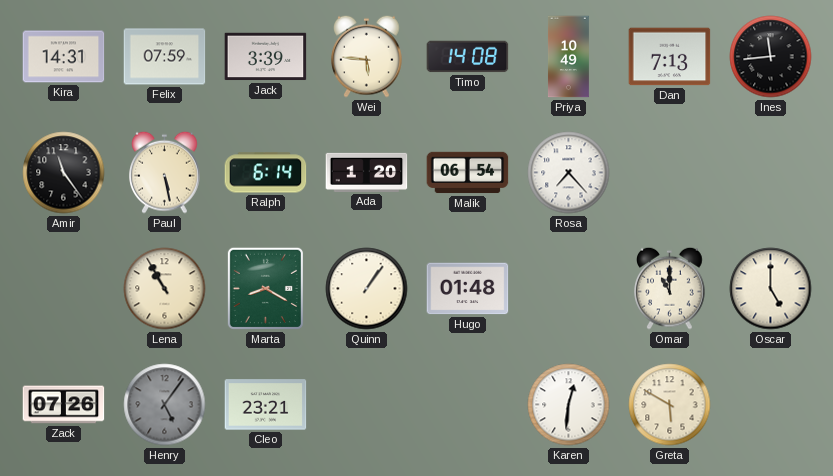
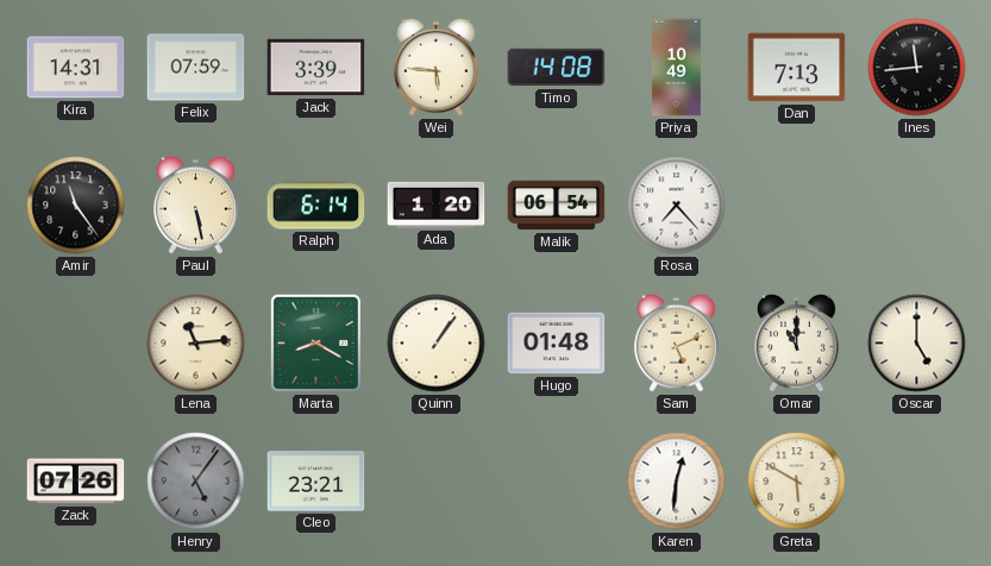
Lena: 10:55 -> 11:14
Sam: none -> 5:11
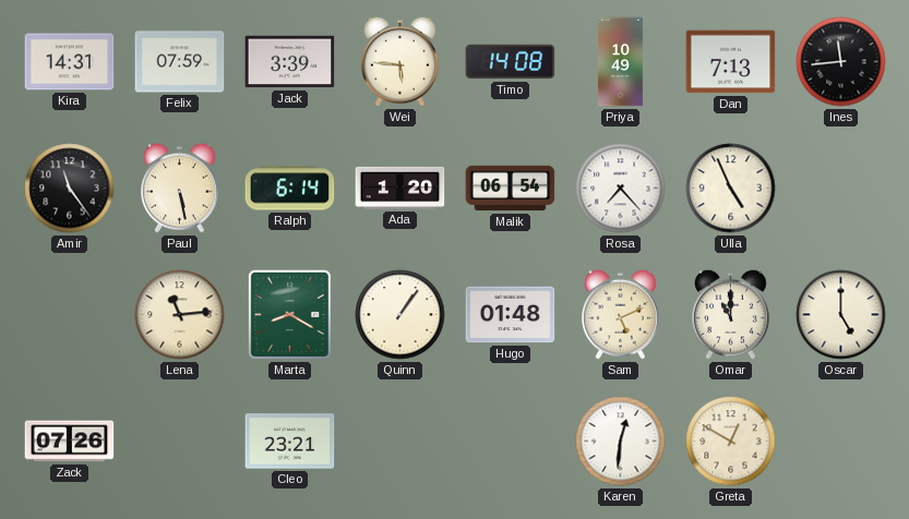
Ulla: none -> 4:56
Henry: 5:06 -> none
Greta: 5:50 -> 12:50
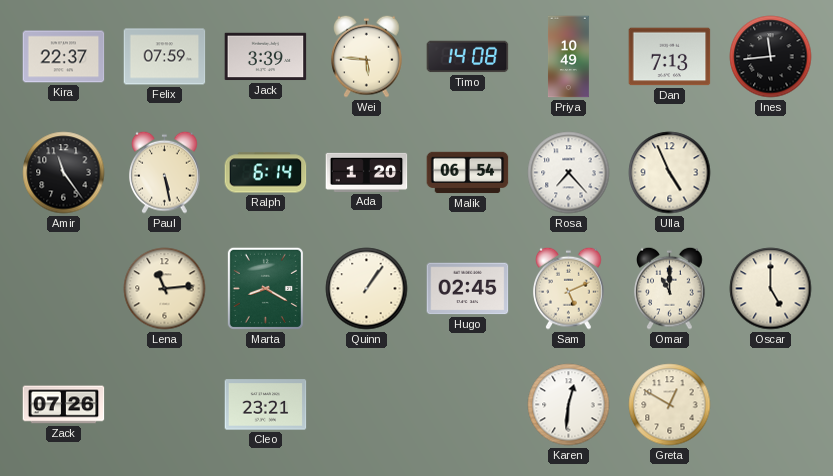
Kira: 14:31 -> 22:37
Hugo: 01:48 -> 02:45
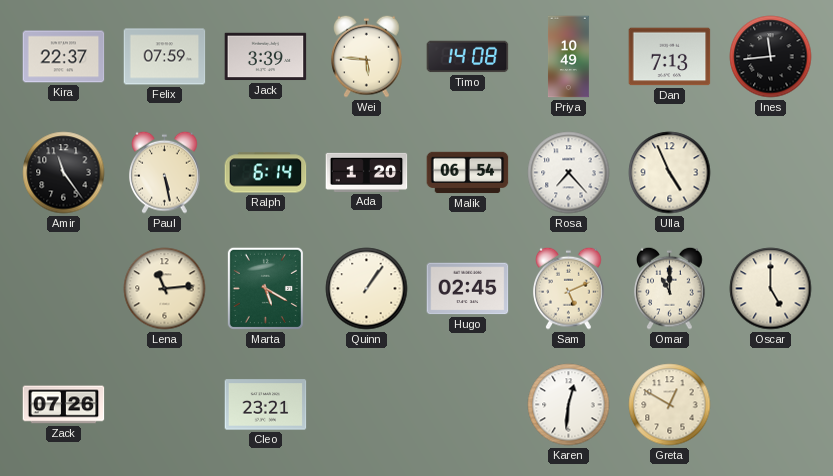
Marta: 8:20 -> 5:20
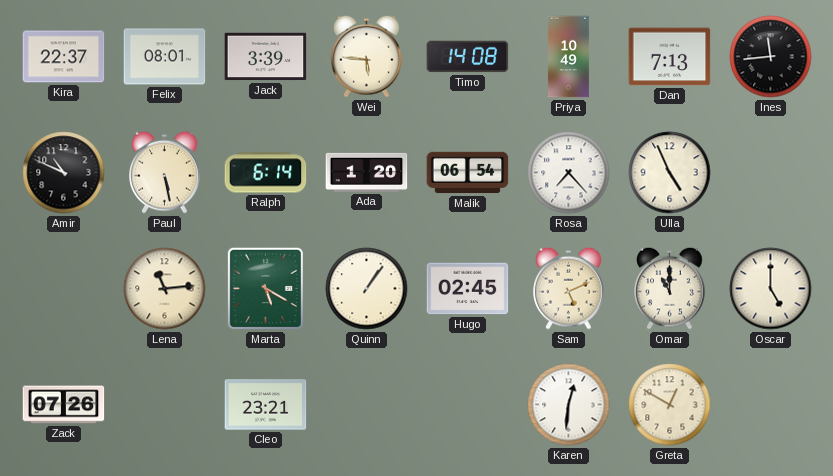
Felix: 07:59 -> 08:01
Amir: 11:24 -> 10:49
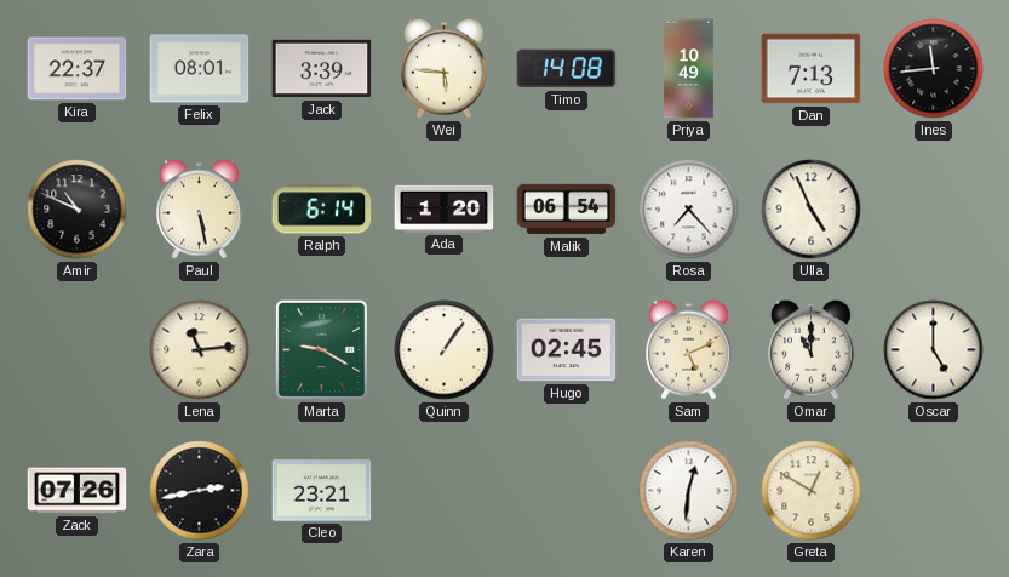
Marta: 5:20 -> 9:20
Zara: none -> 2:43
